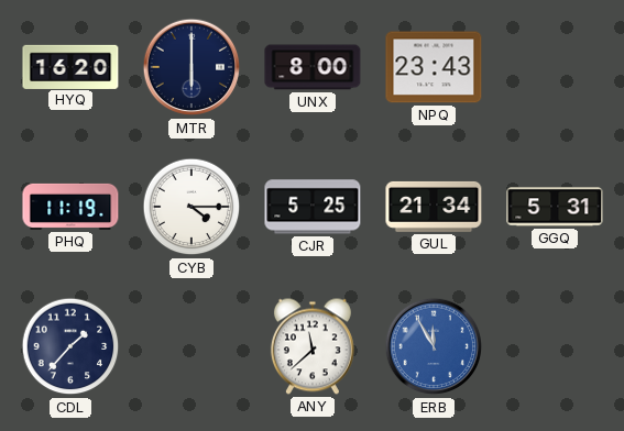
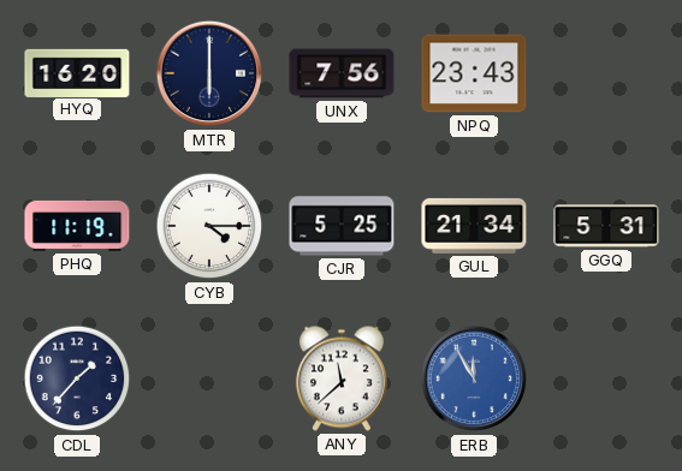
UNX: 8:00 -> 7:56
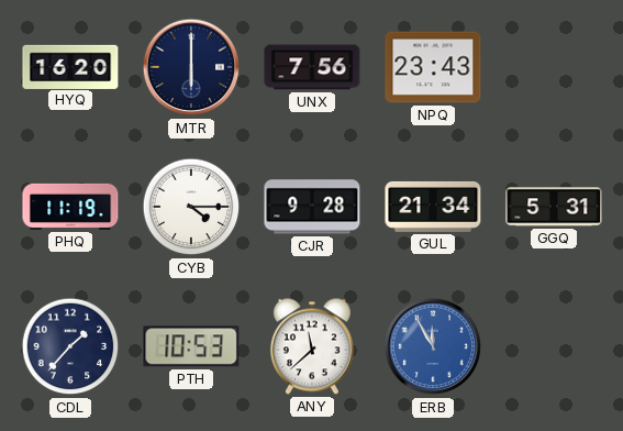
CJR: 5:25 -> 9:28
PTH: none -> 10:53
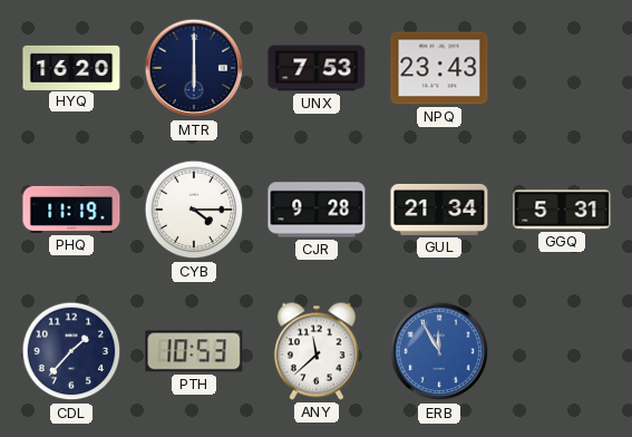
UNX: 7:56 -> 7:53
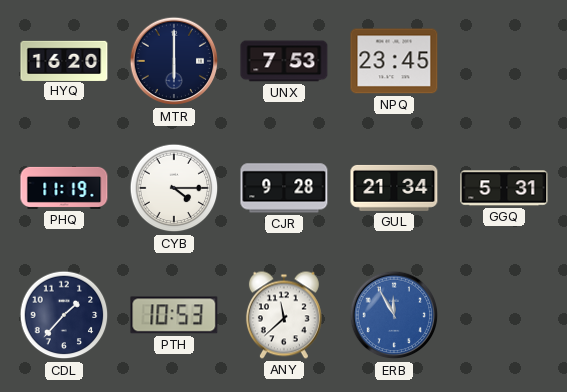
NPQ: 23:43 -> 23:45
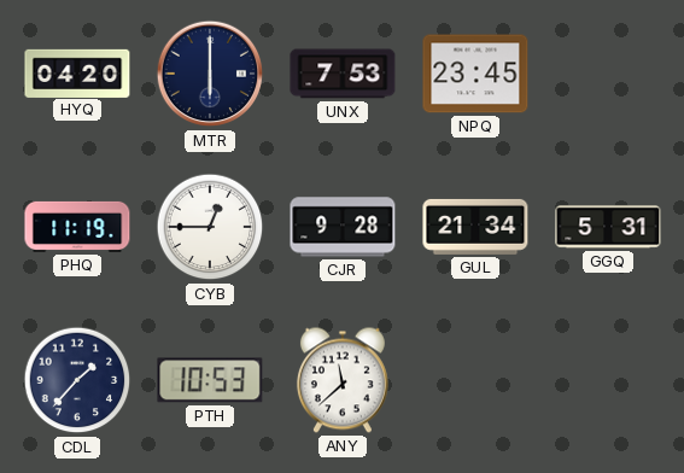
HYQ: 16:20 -> 04:20
CYB: 4:15 -> 12:45
ERB: 11:55 -> none
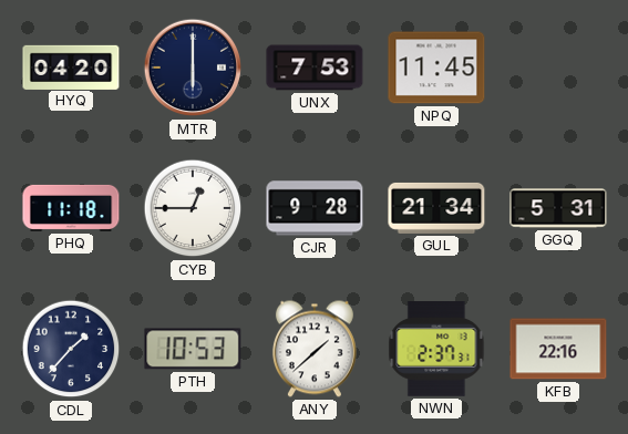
NPQ: 23:45 -> 11:45
PHQ: 11:19 -> 11:18
ANY: 11:38 -> 1:38
NWN: none -> 2:37
KFB: none -> 22:16
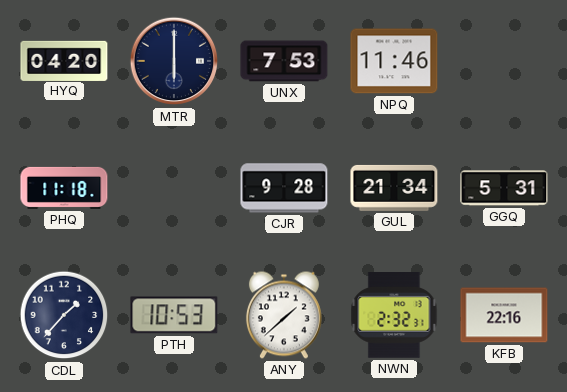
NPQ: 11:45 -> 11:46
CYB: 12:45 -> none
NWN: 2:37 -> 2:32
